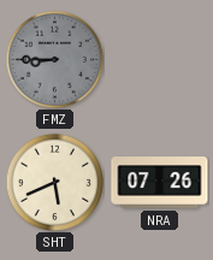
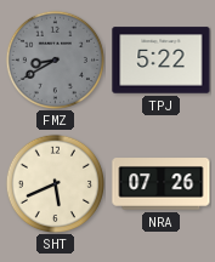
FMZ: 8:45 -> 8:40
TPJ: none -> 5:22
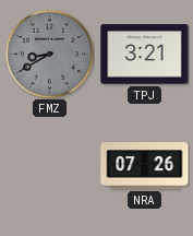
TPJ: 5:22 -> 3:21
SHT: 5:41 -> none
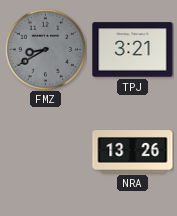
NRA: 07:26 -> 13:26
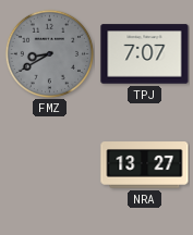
TPJ: 3:21 -> 7:07
NRA: 13:26 -> 13:27
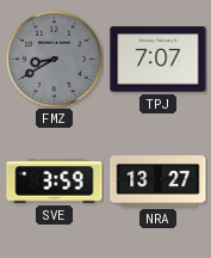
SVE: none -> 3:59
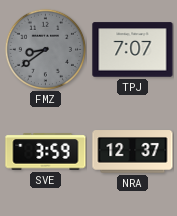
FMZ: 8:40 -> 8:39
NRA: 13:27 -> 12:37
